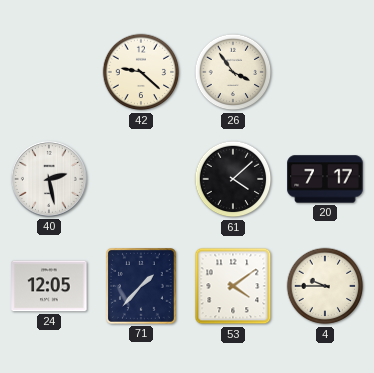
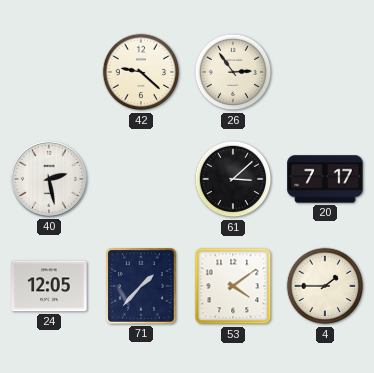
26: 3:54 -> 2:54
61: 4:08 -> 3:08
4: 9:45 -> 1:45
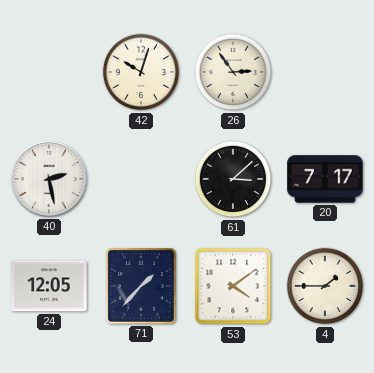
42: 9:22 -> 10:03
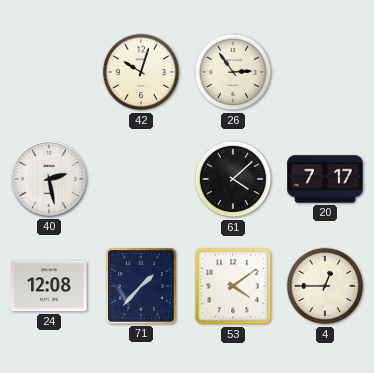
61: 3:08 -> 4:08
24: 12:05 -> 12:08
4: 1:45 -> 12:45
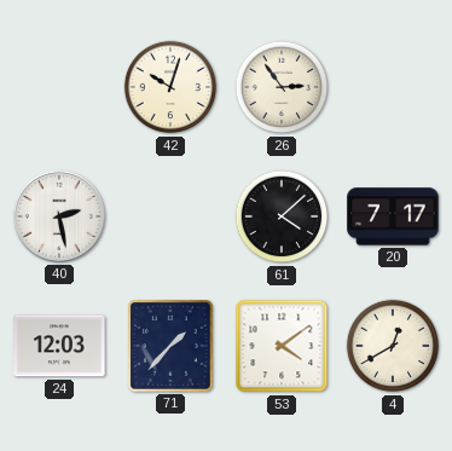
24: 12:08 -> 12:03
4: 12:45 -> 12:40
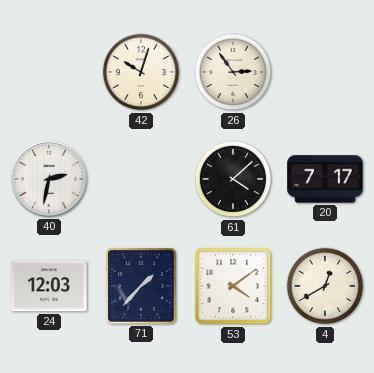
40: 2:28 -> 2:32
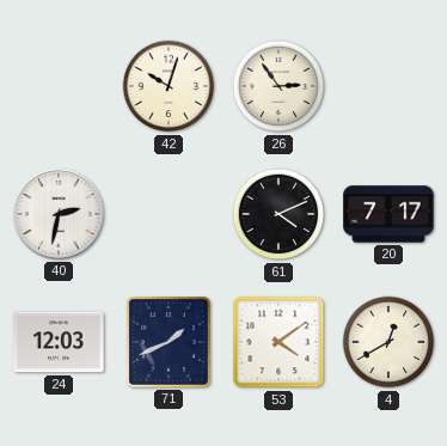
61: 4:08 -> 4:11
71: 1:37 -> 1:41
